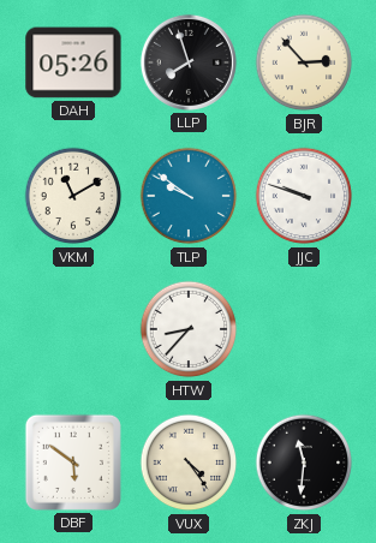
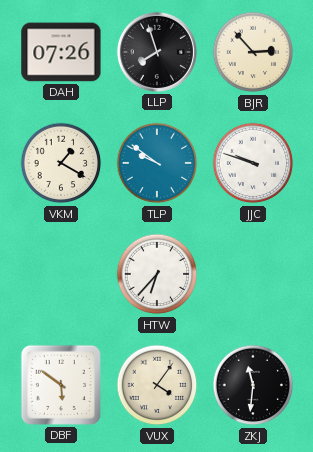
DAH: 05:26 -> 07:26
VKM: 11:10 -> 1:20
HTW: 8:37 -> 6:37
VUX: 4:24 -> 4:06
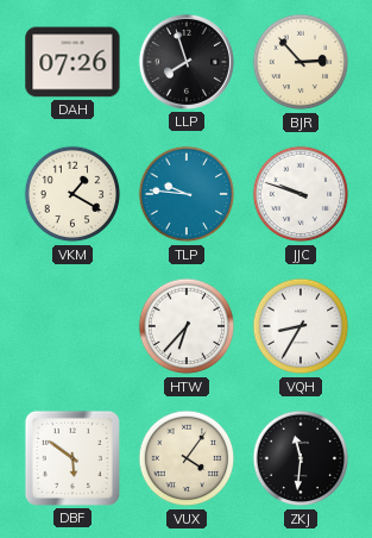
TLP: 9:51 -> 9:46
VQH: none -> 8:35
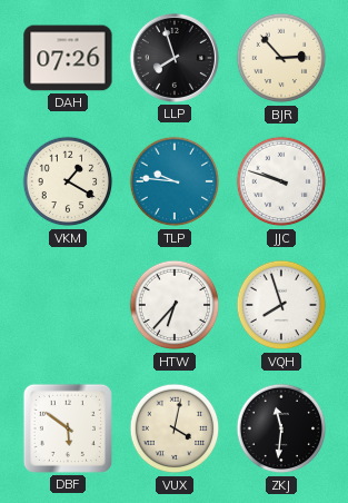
VQH: 8:35 -> 7:57
VUX: 4:06 -> 4:02
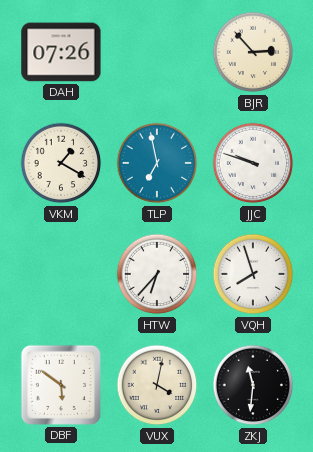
LLP: 7:57 -> none
TLP: 9:46 -> 6:58
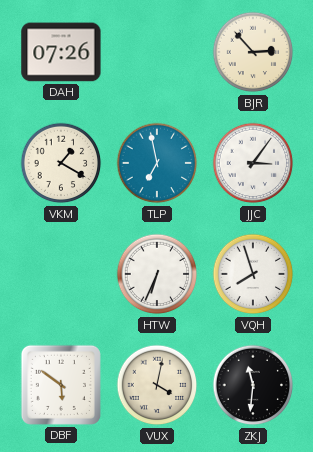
JJC: 9:48 -> 3:06
HTW: 6:37 -> 6:34
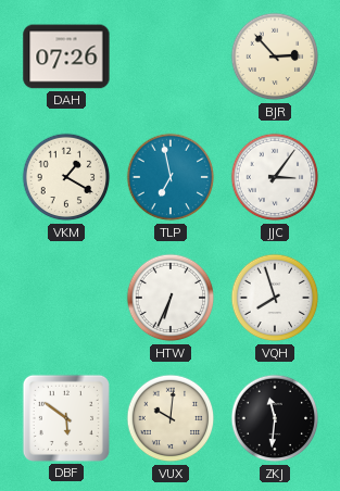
VUX: 4:02 -> 10:01
